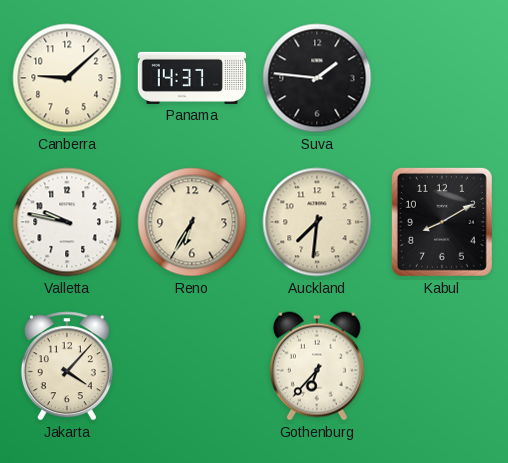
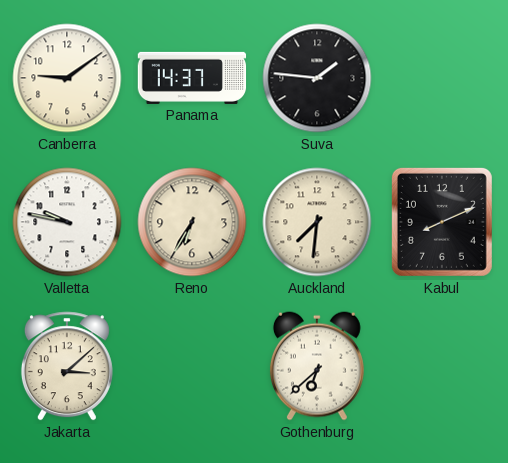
Canberra: 9:08 -> 9:09
Kabul: 8:10 -> 8:11
Jakarta: 4:07 -> 3:08
Gothenburg: 6:37 -> 6:38
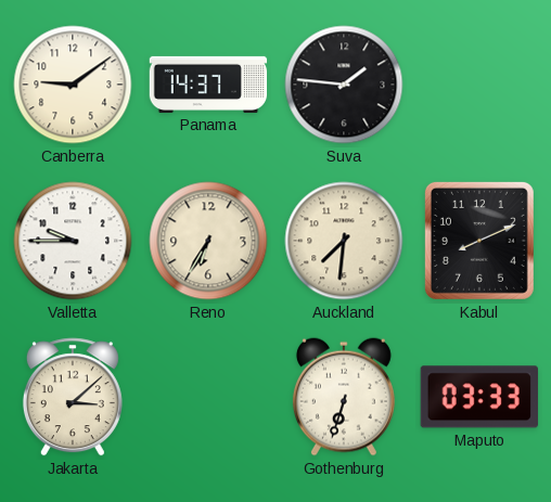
Valletta: 9:47 -> 9:45
Gothenburg: 6:38 -> 6:33
Maputo: none -> 03:33
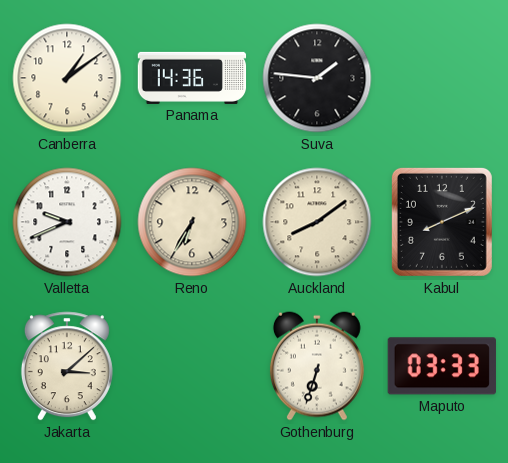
Canberra: 9:09 -> 1:09
Panama: 14:37 -> 14:36
Valletta: 9:45 -> 9:41
Auckland: 7:31 -> 8:09
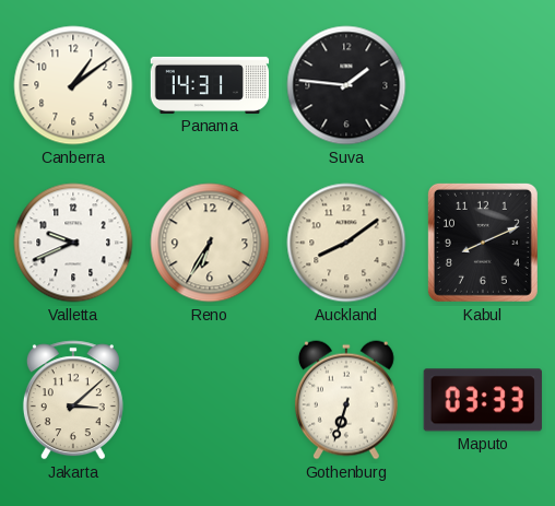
Panama: 14:36 -> 14:31
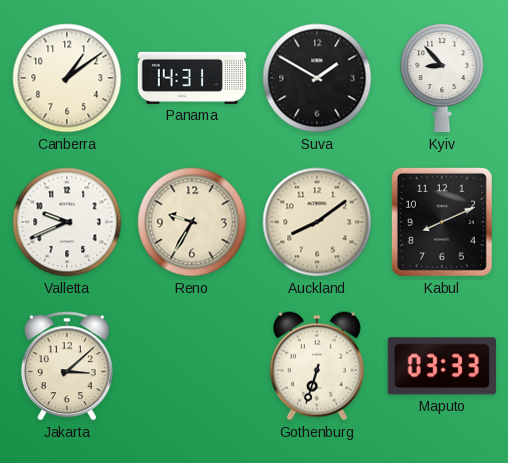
Suva: 1:46 -> 1:50
Kyiv: none -> 8:53
Reno: 6:35 -> 9:35
